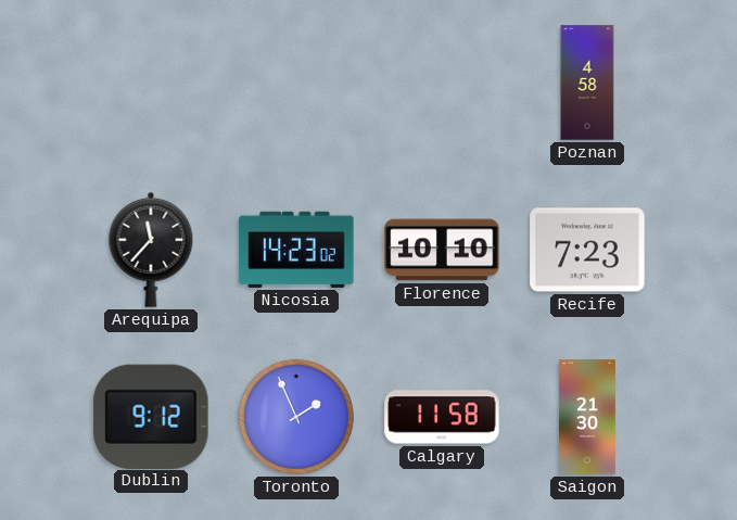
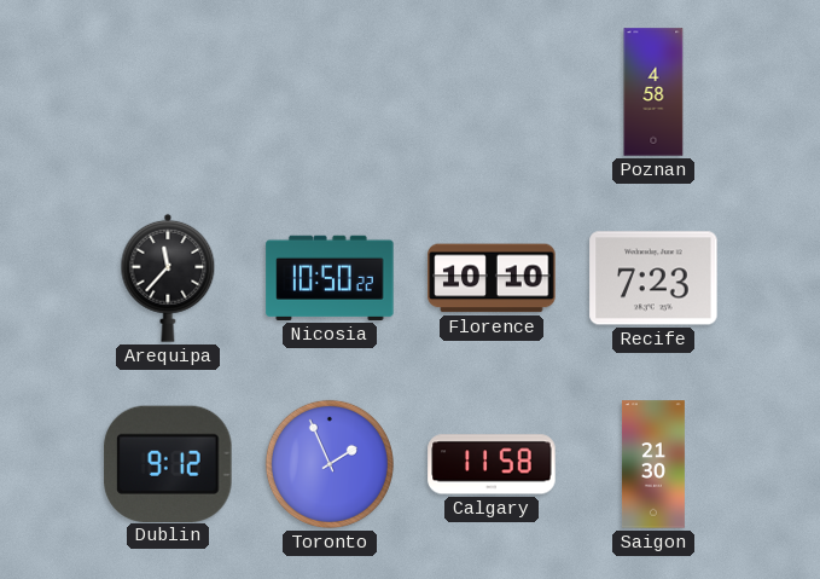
Nicosia: 14:23 -> 10:50
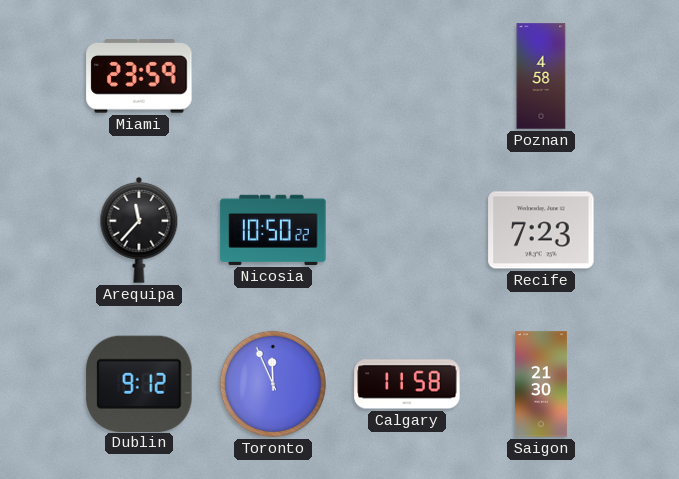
Miami: none -> 23:59
Florence: 10:10 -> none
Toronto: 1:56 -> 11:56
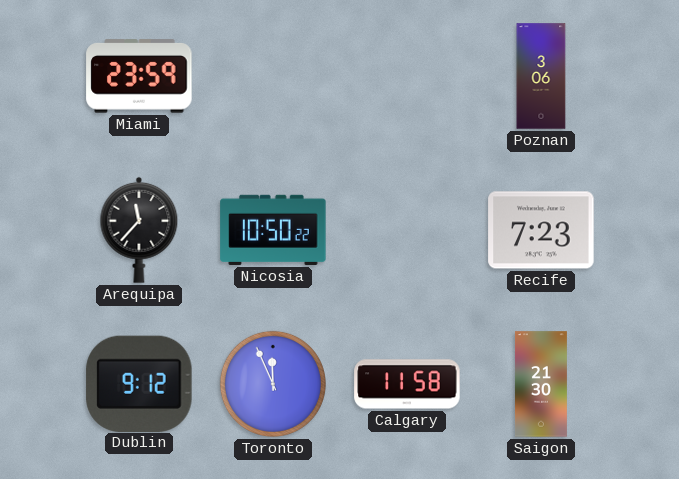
Poznan: 4:58 -> 3:06
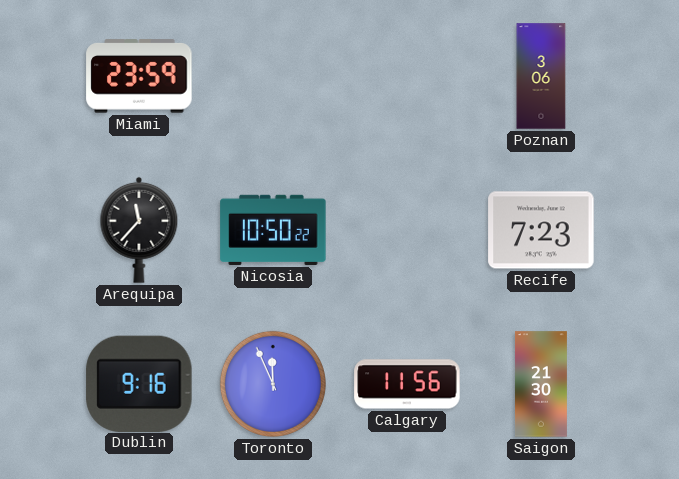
Dublin: 9:12 -> 9:16
Calgary: 11:58 -> 11:56
